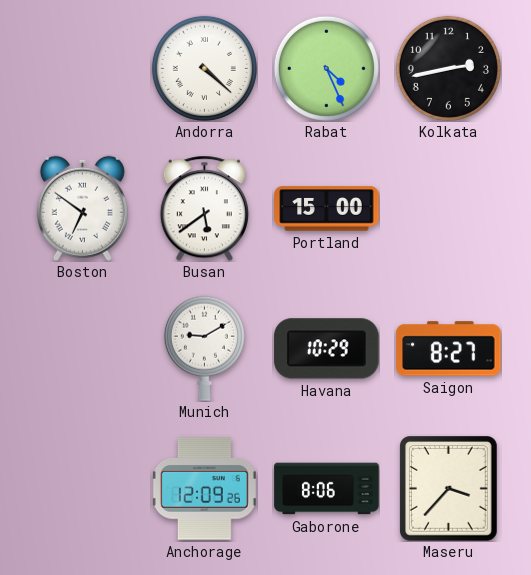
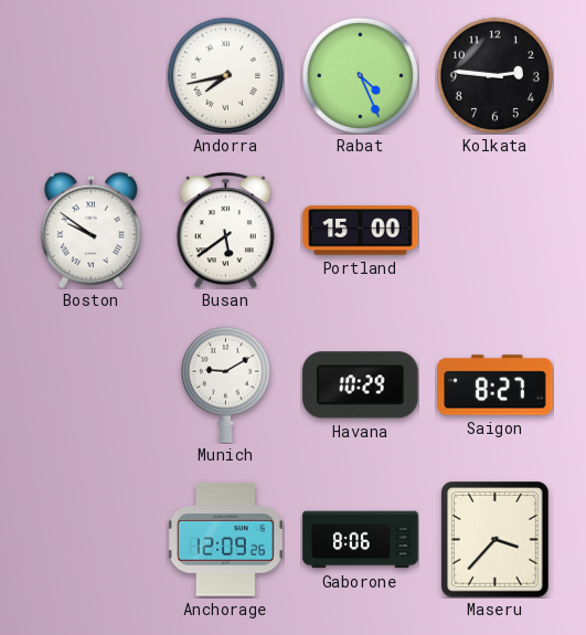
Andorra: 4:22 -> 7:43
Kolkata: 2:43 -> 2:46
Boston: 6:51 -> 9:51
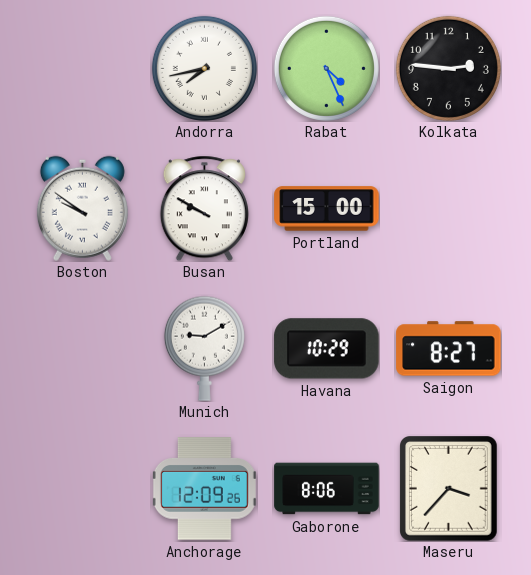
Busan: 5:39 -> 9:50
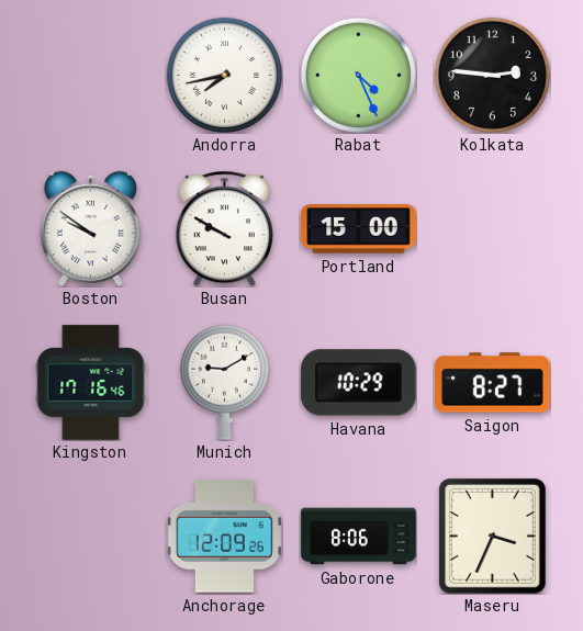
Kingston: none -> 17:16
Maseru: 3:37 -> 3:34
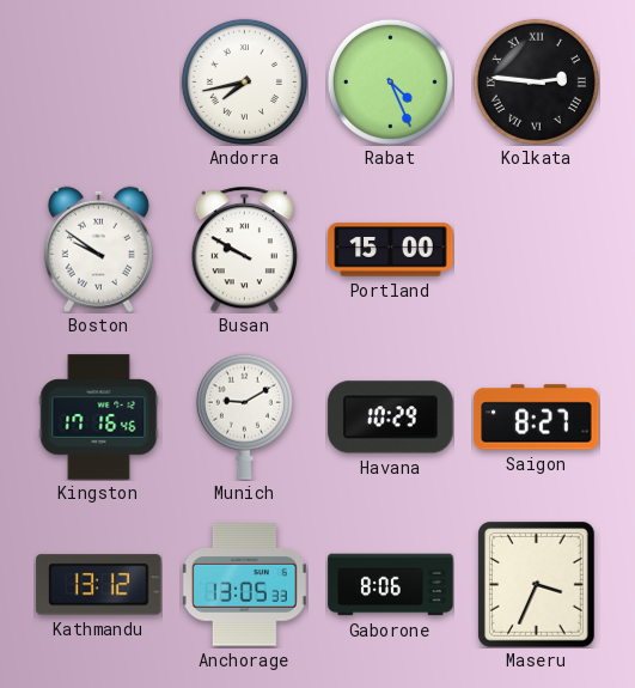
Kolkata numerals: Arabic -> Roman
Kathmandu: none -> 13:12
Anchorage: 12:09 -> 13:05
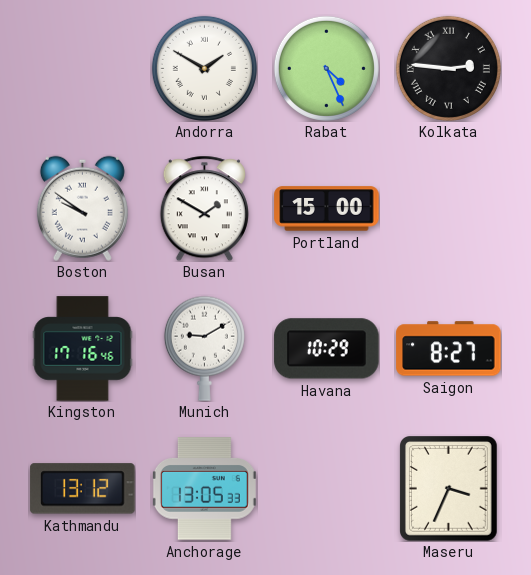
Andorra: 7:43 -> 1:50
Busan: 9:50 -> 1:50
Gaborone: 8:06 -> none
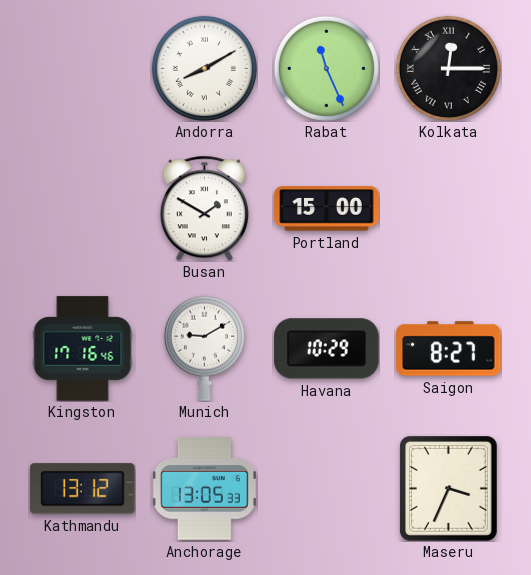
Andorra: 1:50 -> 8:10
Rabat: 4:26 -> 11:26
Kolkata: 2:46 -> 12:15
Boston: 9:51 -> none
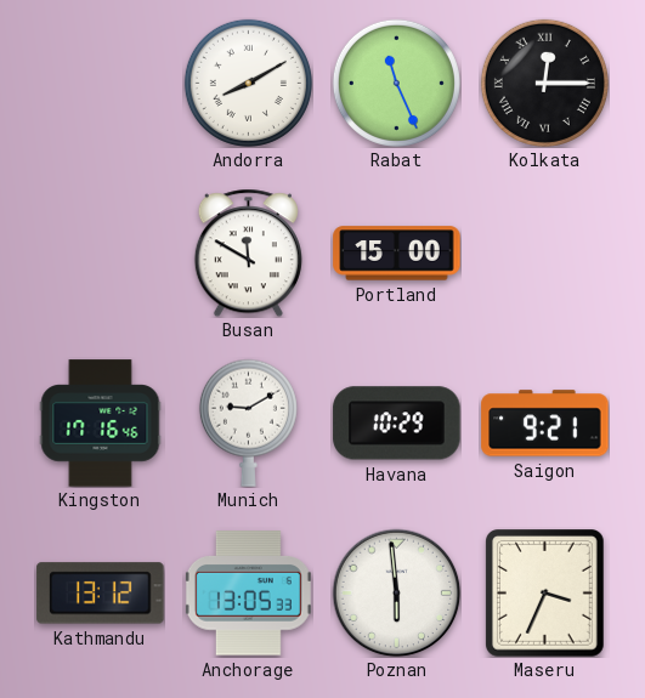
Busan: 1:50 -> 11:50
Saigon: 8:27 -> 9:21
Poznan: none -> 5:59
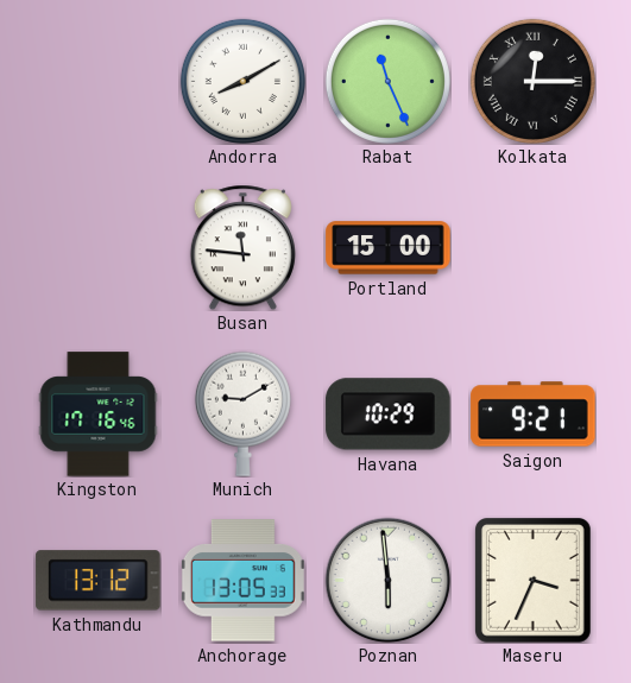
Busan: 11:50 -> 11:46
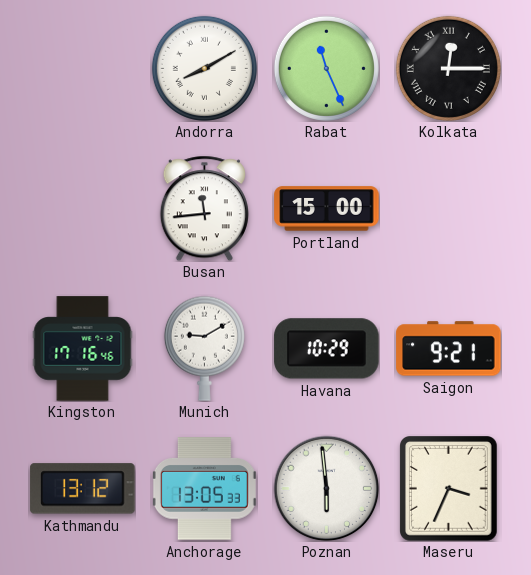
Busan: 11:46 -> 11:44
